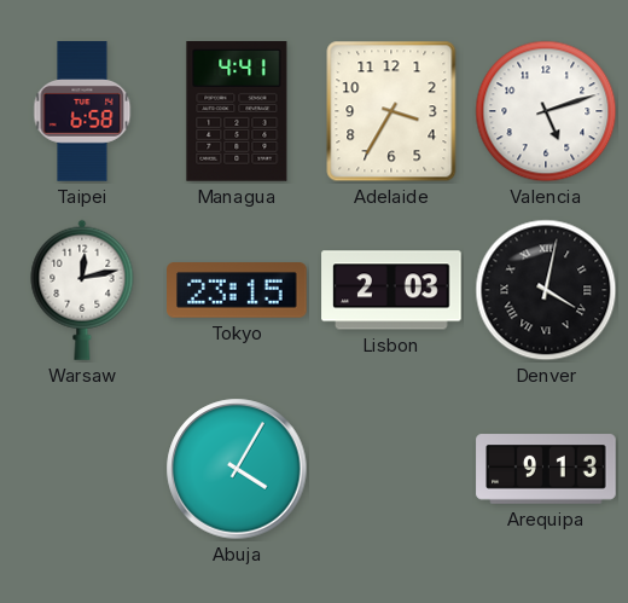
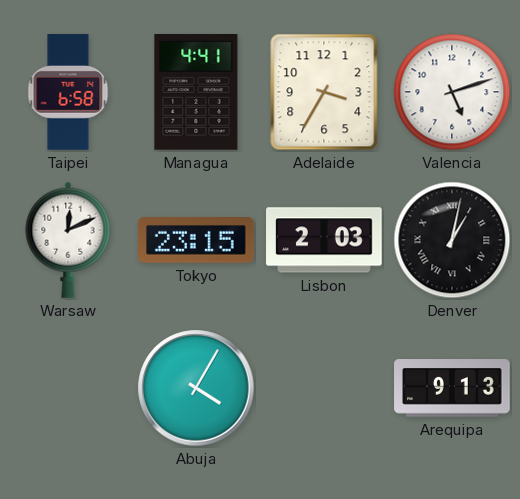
Warsaw: 12:13 -> 12:11
Denver: 4:02 -> 1:02
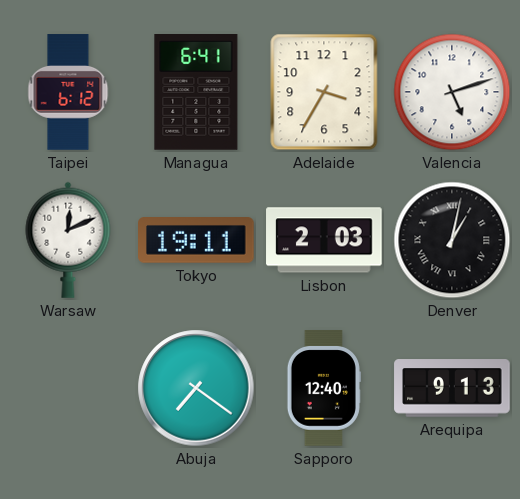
Taipei: 6:58 -> 6:12
Managua: 4:41 -> 6:41
Tokyo: 23:15 -> 19:11
Abuja: 4:05 -> 7:21
Sapporo: none -> 12:40
